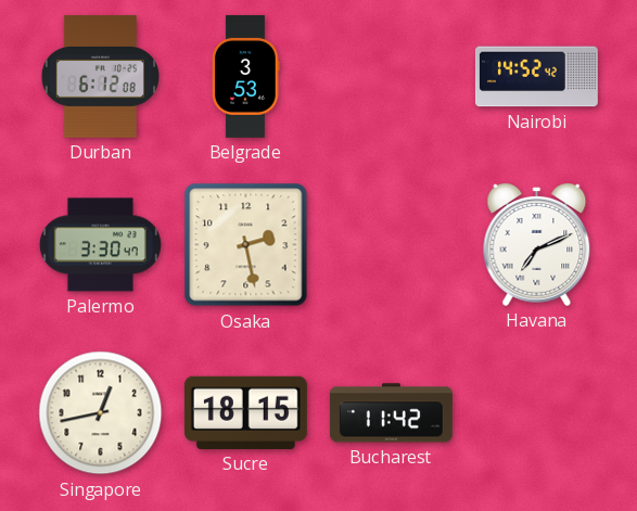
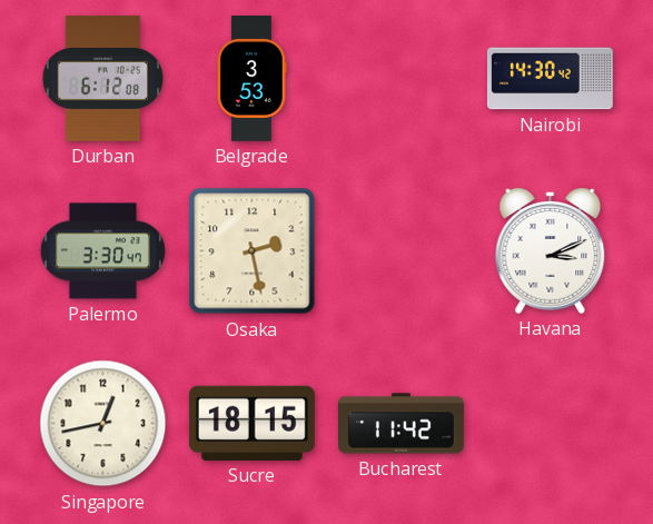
Nairobi: 14:52 -> 14:30
Havana: 7:11 -> 3:11
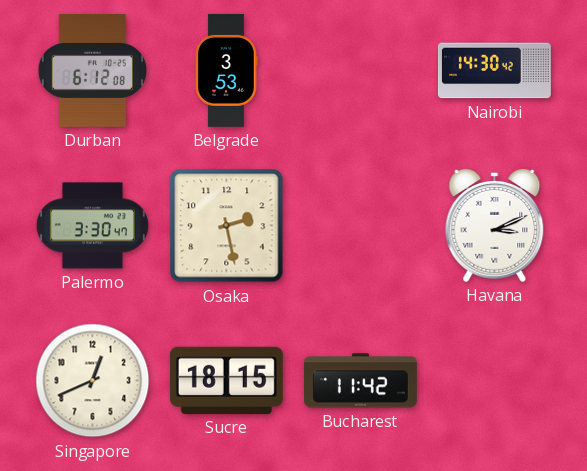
Singapore: 12:43 -> 12:41
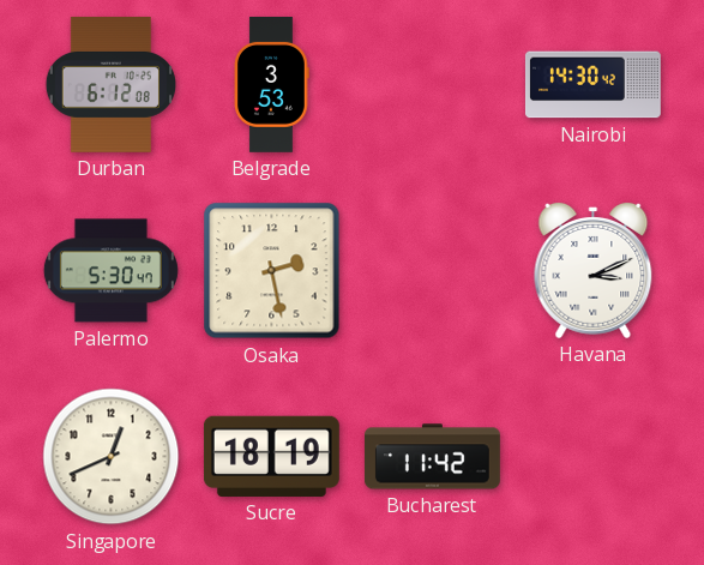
Palermo: 3:30 -> 5:30
Sucre: 18:15 -> 18:19
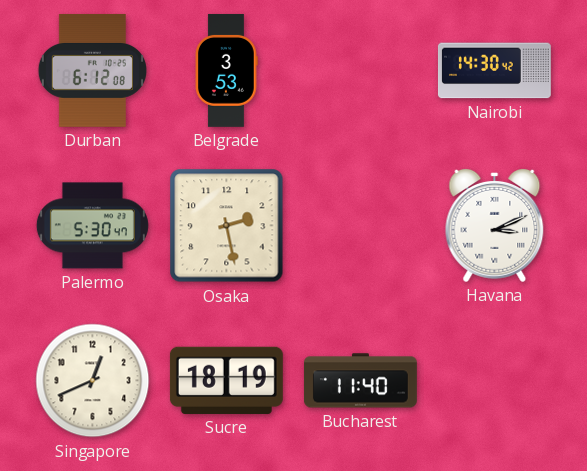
Bucharest: 11:42 -> 11:40
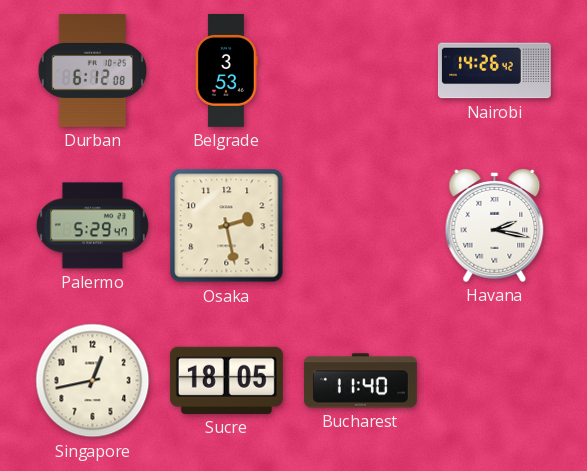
Nairobi: 14:30 -> 14:26
Palermo: 5:30 -> 5:29
Havana: 3:11 -> 2:17
Singapore: 12:41 -> 12:43
Sucre: 18:19 -> 18:05
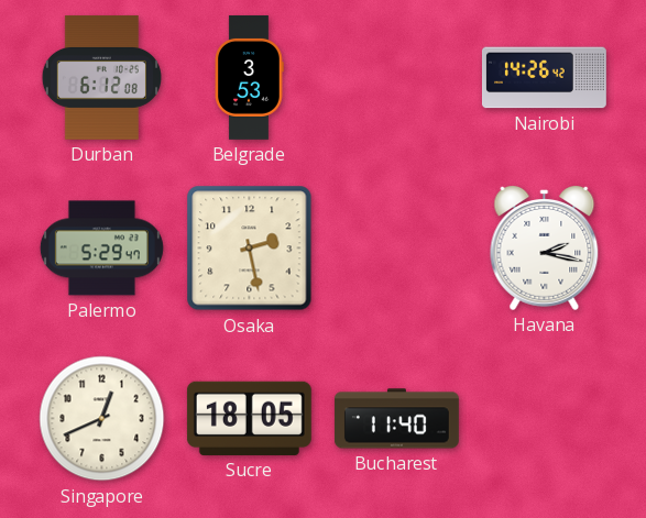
Singapore: 12:43 -> 12:41
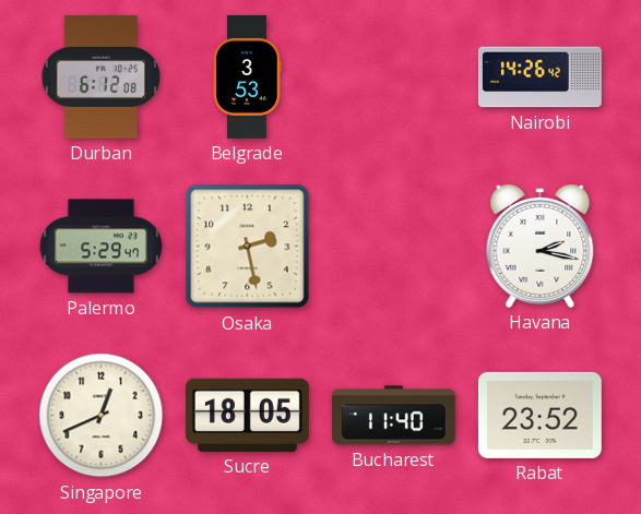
Rabat: none -> 23:52
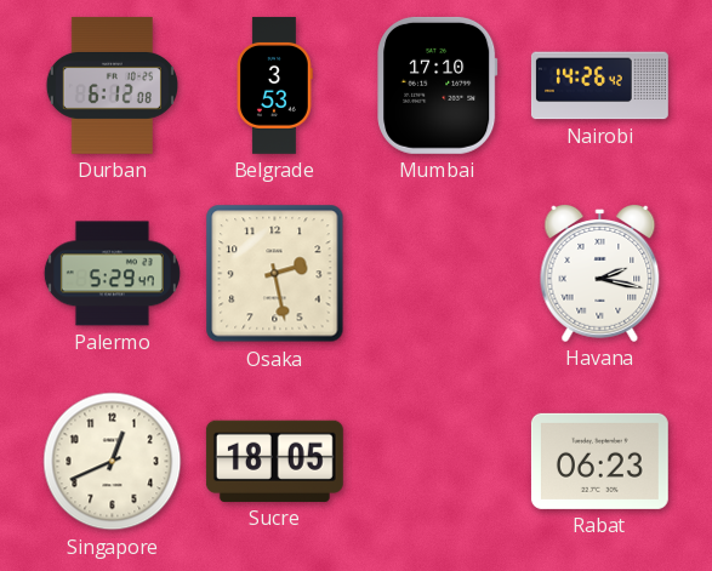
Mumbai: none -> 17:10
Bucharest: 11:40 -> none
Rabat: 23:52 -> 06:23
